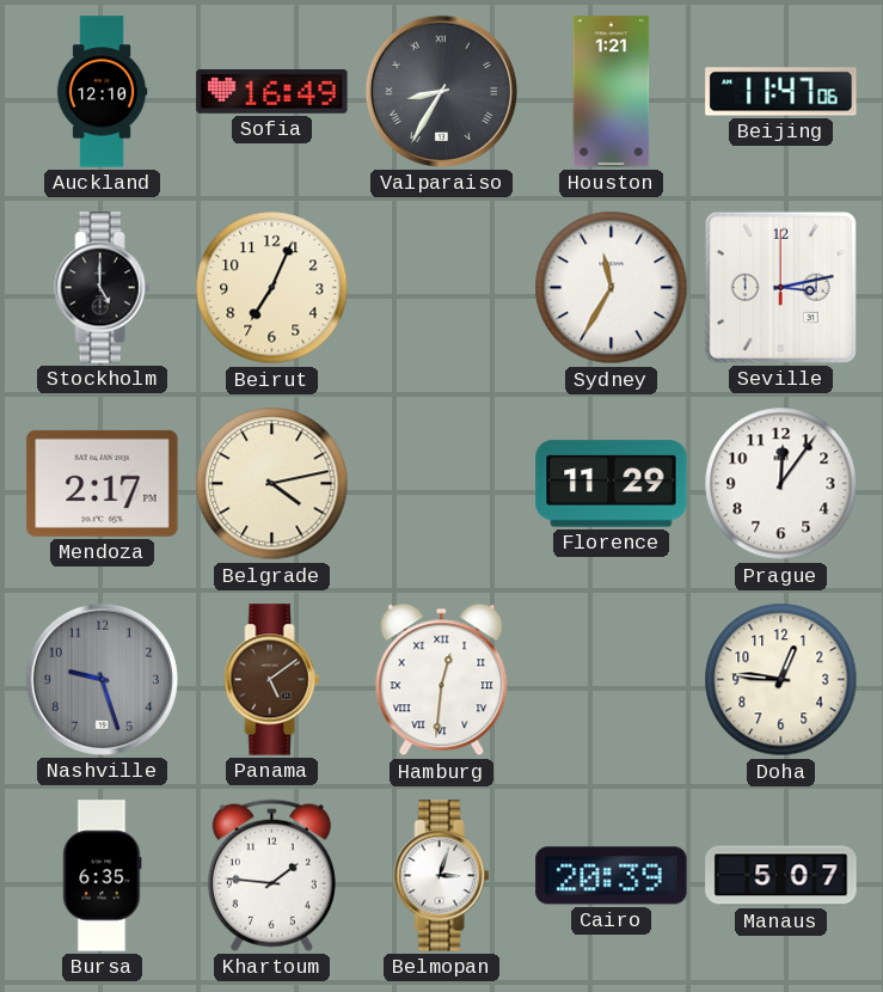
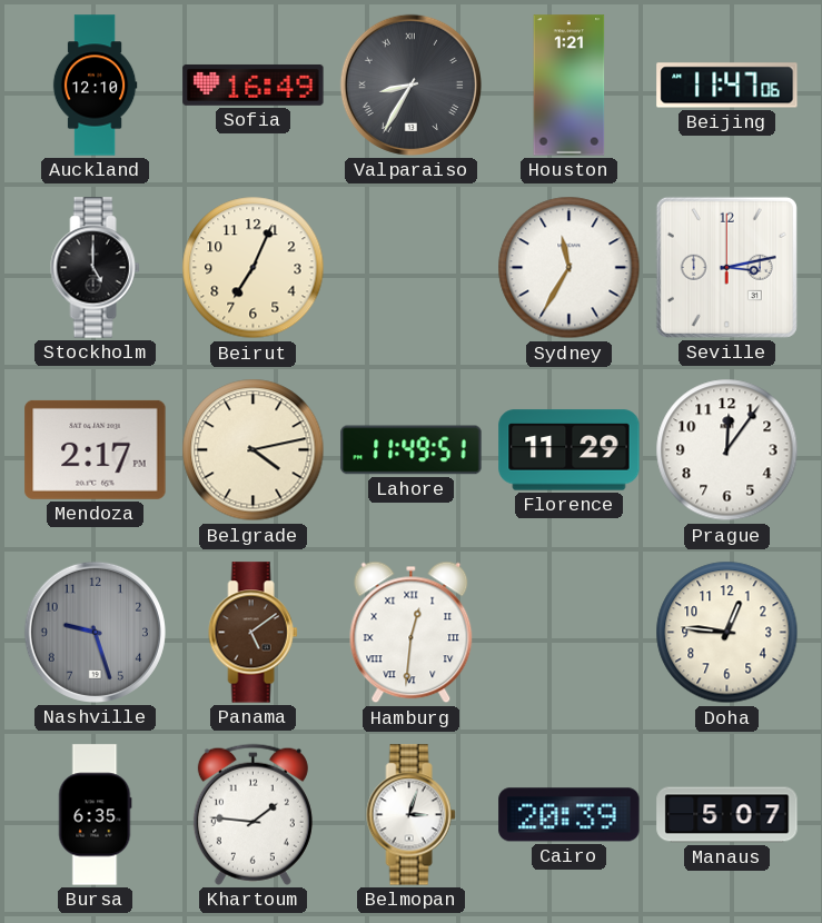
Lahore: none -> 11:49
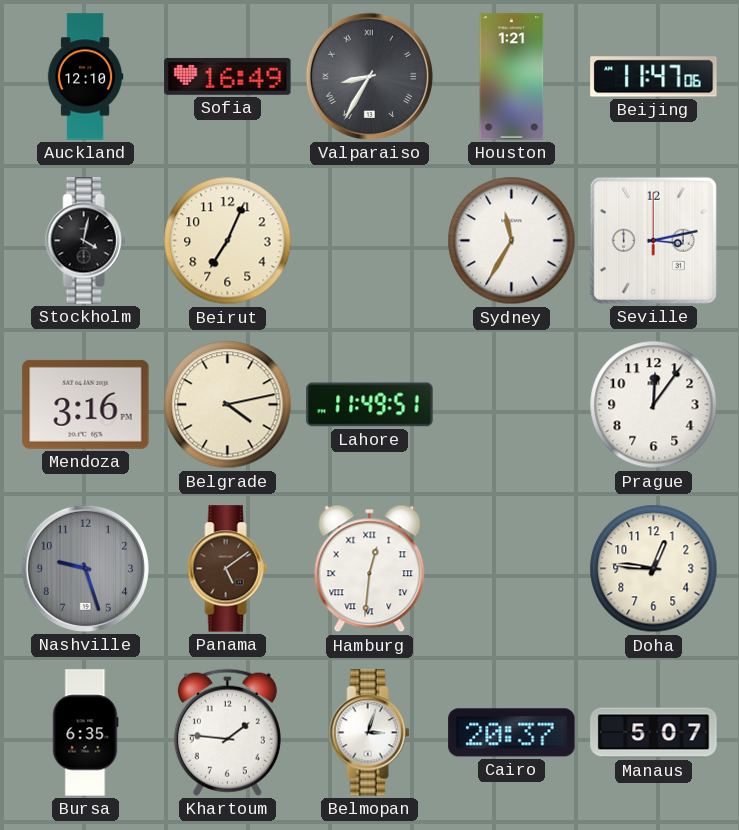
Stockholm: 5:00 -> 4:02
Mendoza: 2:17 -> 3:16
Florence: 11:29 -> none
Cairo: 20:39 -> 20:37
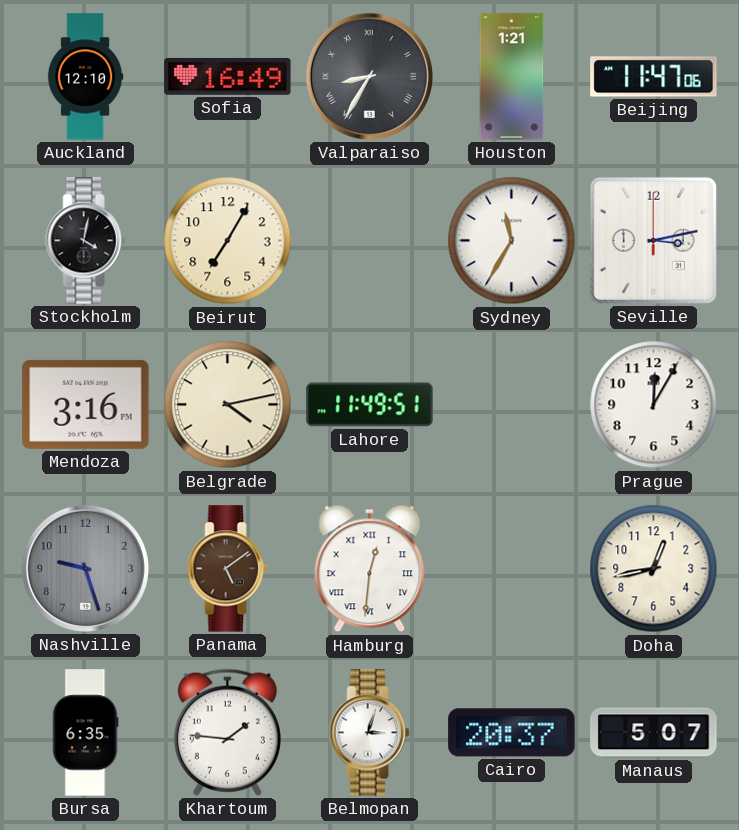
Beirut: 7:04 -> 7:05
Prague: 12:06 -> 12:05
Doha: 12:46 -> 12:43
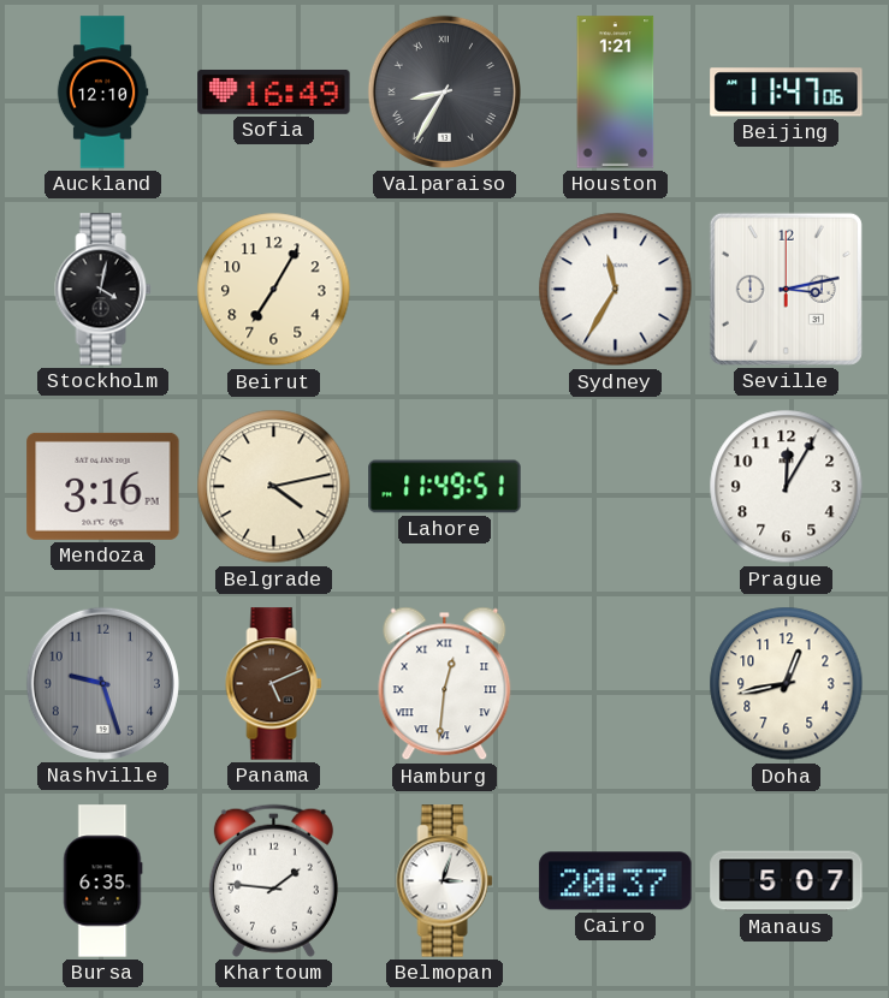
Panama: 5:09 -> 5:11
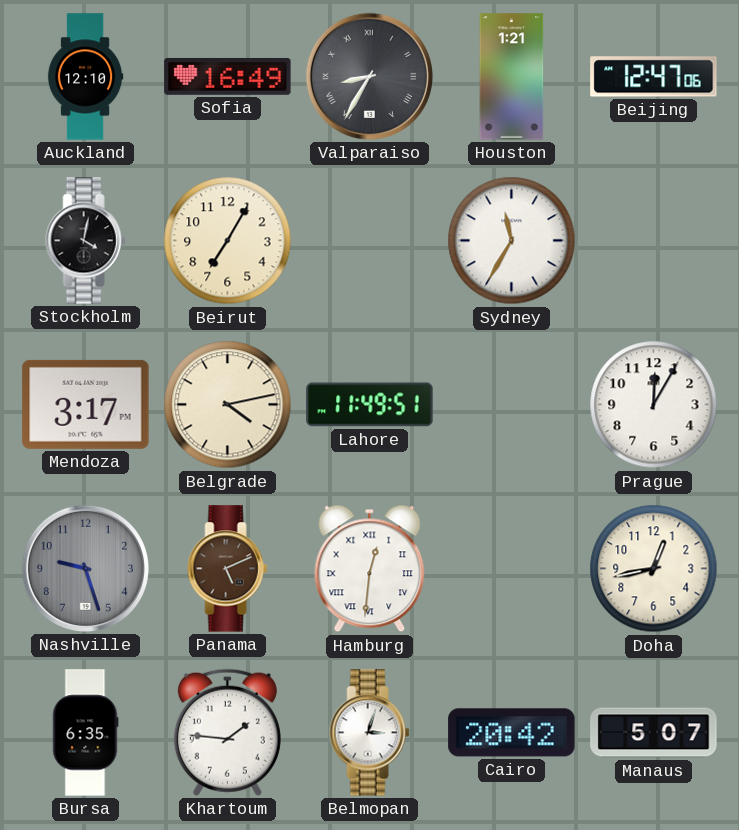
Beijing: 11:47 -> 12:47
Seville: 3:13 -> none
Mendoza: 3:16 -> 3:17
Cairo: 20:37 -> 20:42
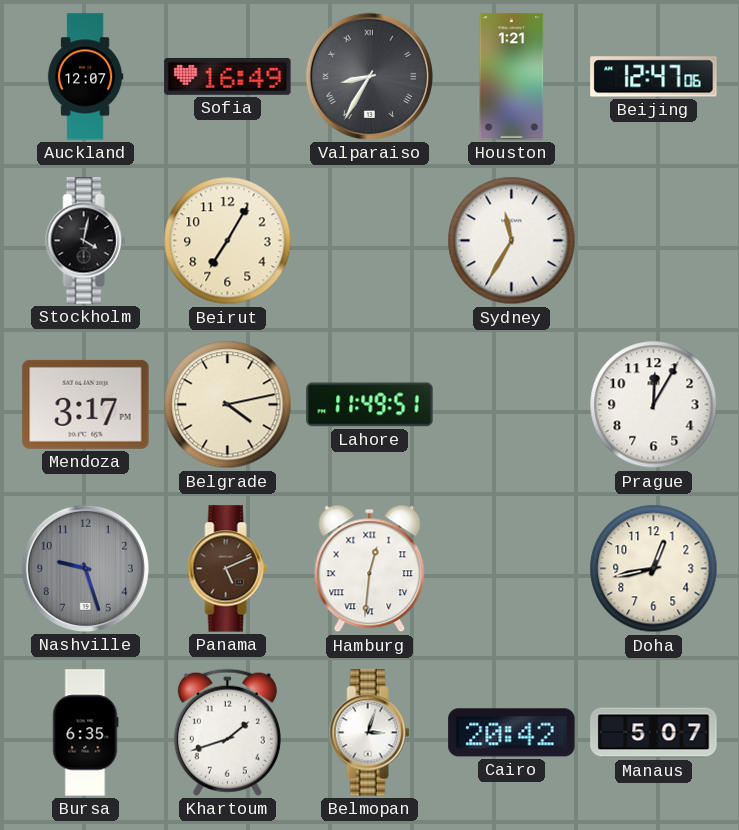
Auckland: 12:10 -> 12:07
Khartoum: 1:46 -> 1:42
